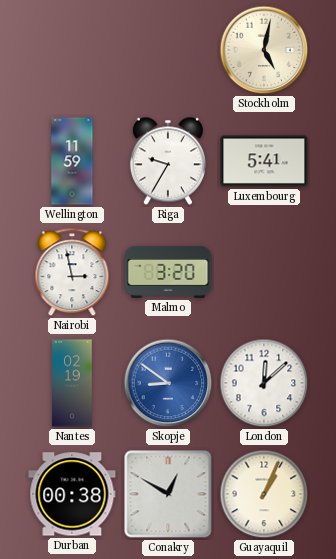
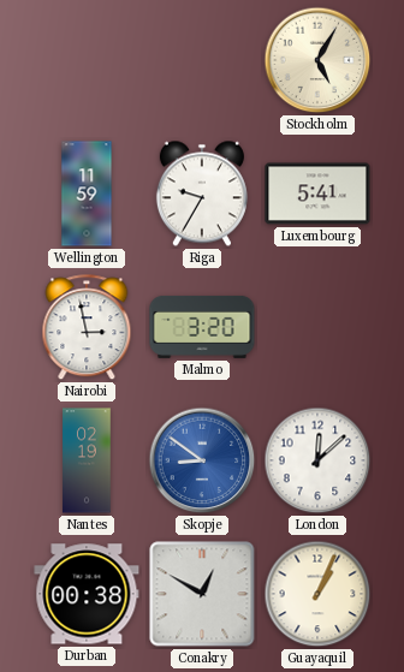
Stockholm: 5:02 -> 5:05
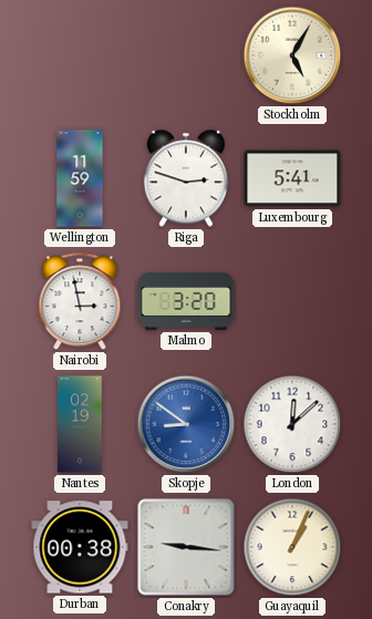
Riga: 9:35 -> 2:48
Conakry: 12:50 -> 9:16
